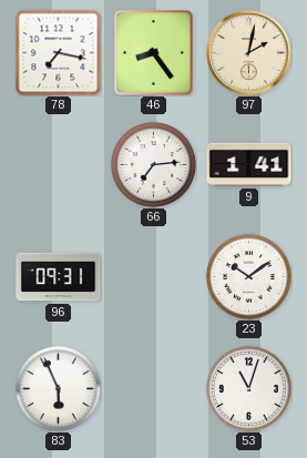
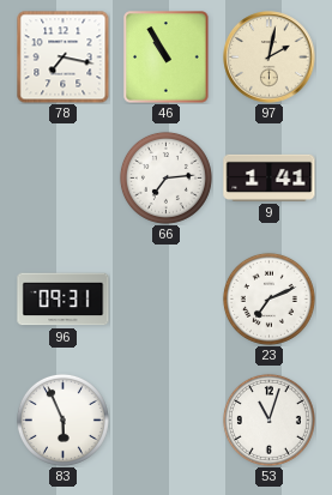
46: 8:24 -> 10:55
23: 10:09 -> 7:11
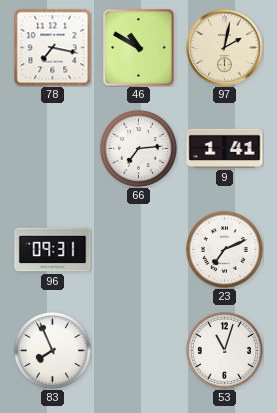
46: 10:55 -> 10:50
83: 5:56 -> 7:56
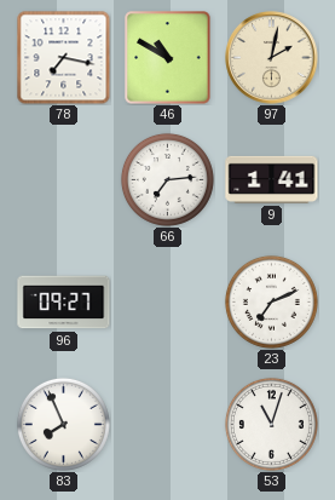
96: 09:31 -> 09:27
